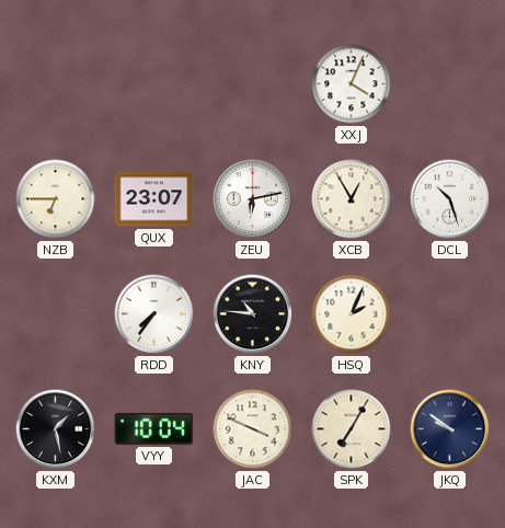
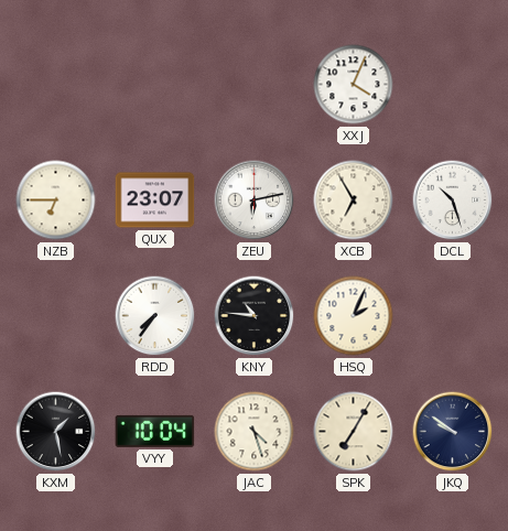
XCB: 12:55 -> 6:55
JAC: 3:49 -> 4:27
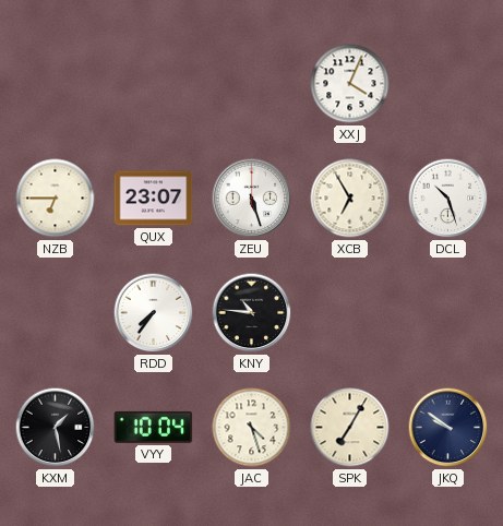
ZEU: 6:13 -> 5:27
HSQ: 2:04 -> none
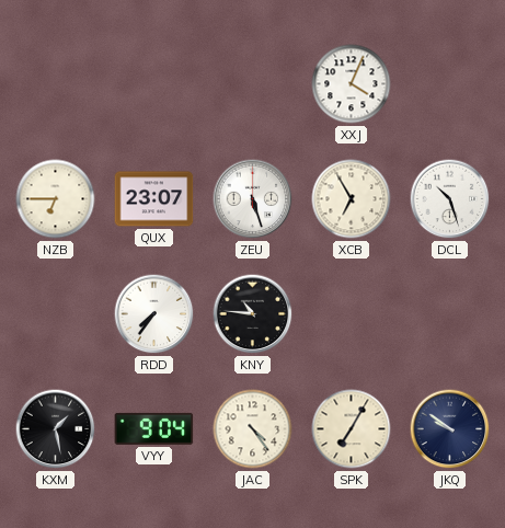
VYY: 10:04 -> 9:04
JAC: 4:27 -> 4:24
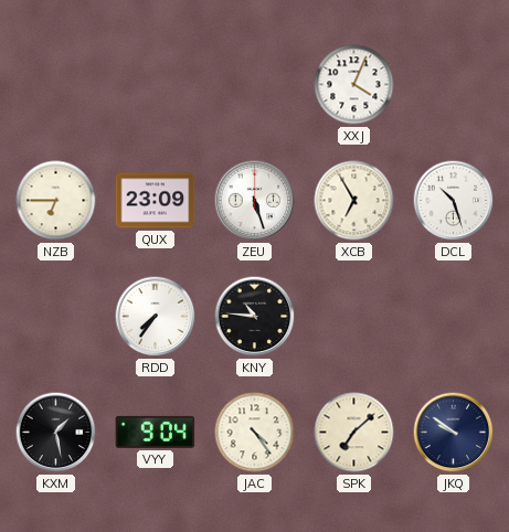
QUX: 23:07 -> 23:09
SPK: 7:05 -> 7:08
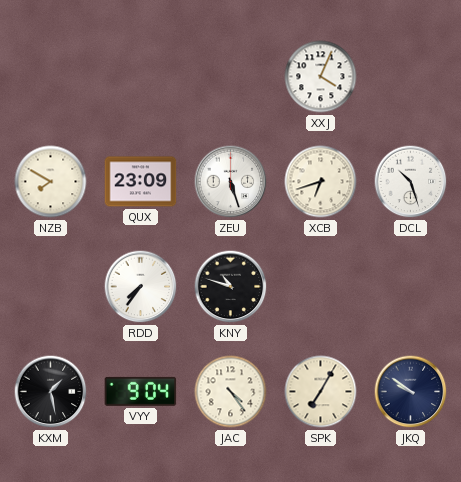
NZB: 6:45 -> 7:50
XCB: 6:55 -> 6:42
KNY: 10:46 -> 10:48
SPK: 7:08 -> 7:05
